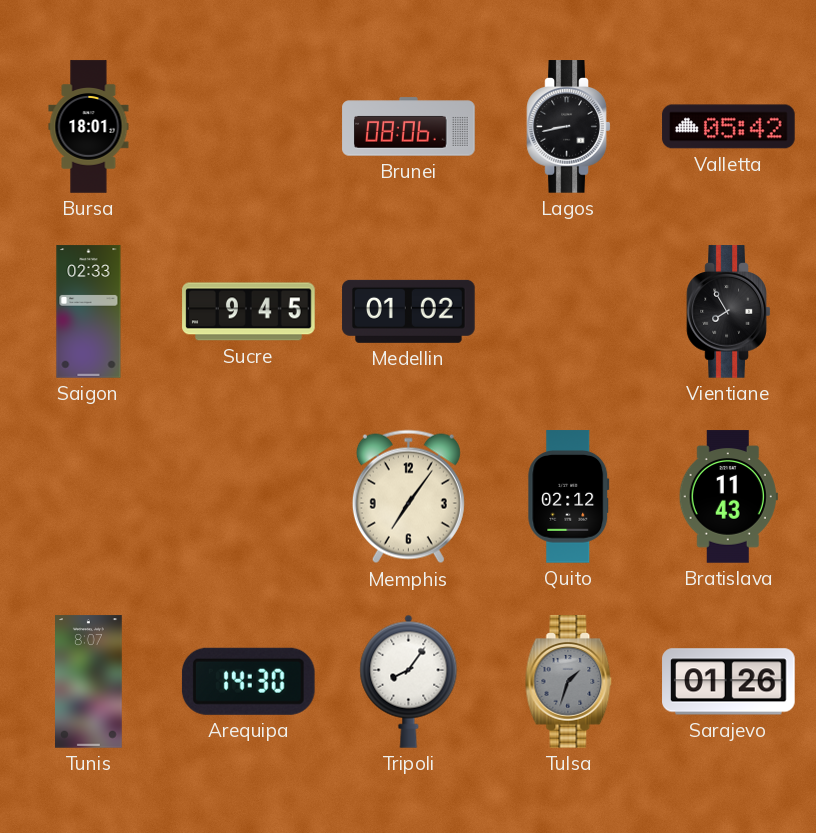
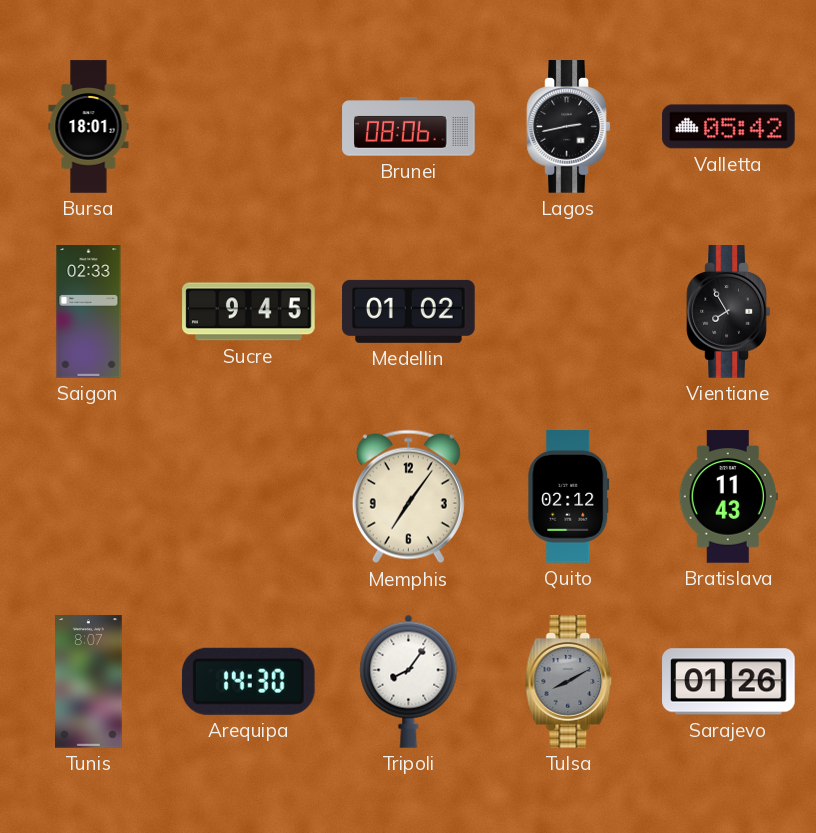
Lagos: 8:43 -> 2:43
Tulsa: 1:33 -> 8:10
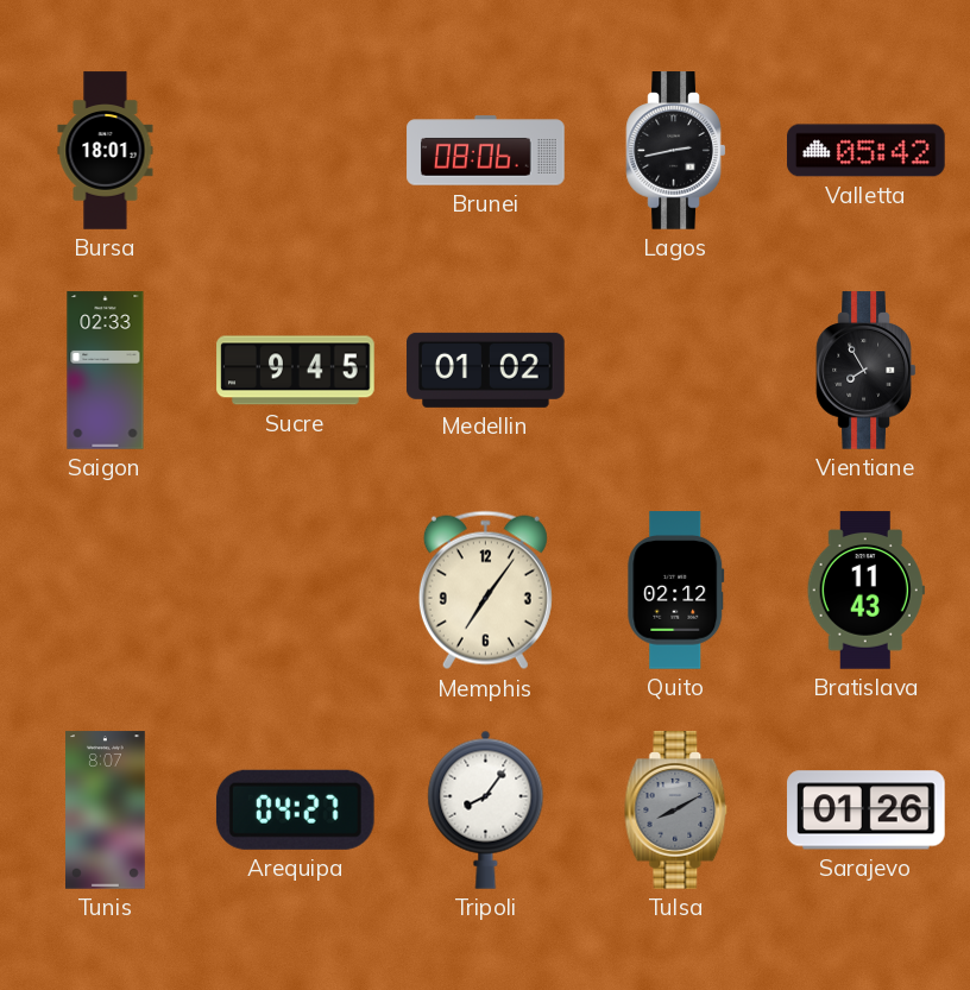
Arequipa: 14:30 -> 04:27
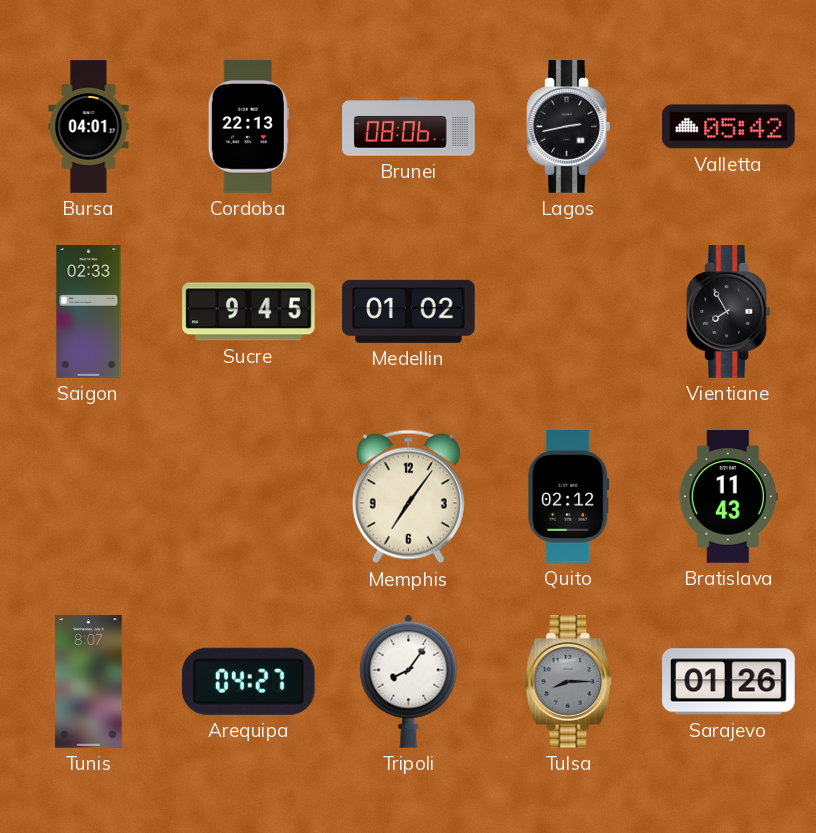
Bursa: 18:01 -> 04:01
Cordoba: none -> 22:13
Tulsa: 8:10 -> 8:15
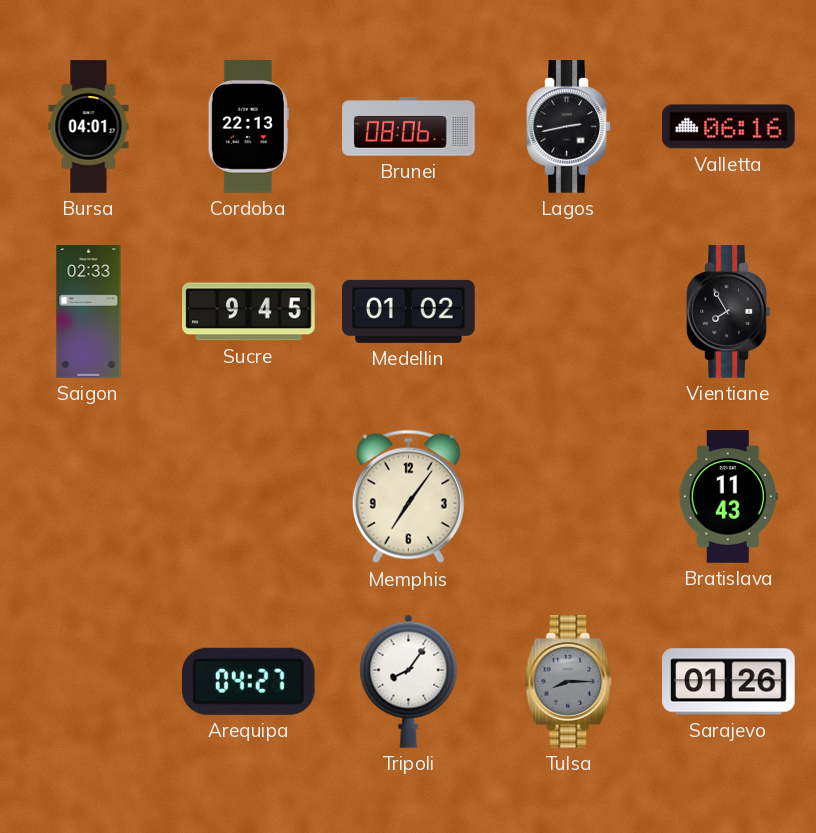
Valletta: 05:42 -> 06:16
Quito: 02:12 -> none
Tunis: 8:07 -> none
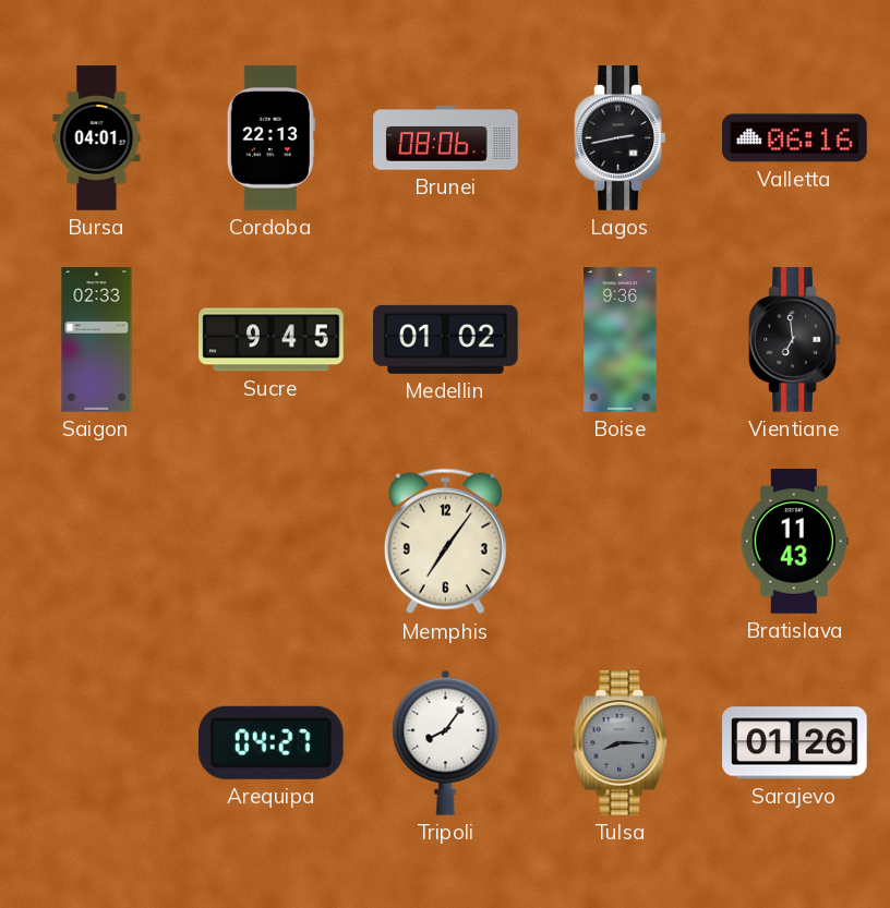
Boise: none -> 9:36
Vientiane: 7:55 -> 6:59
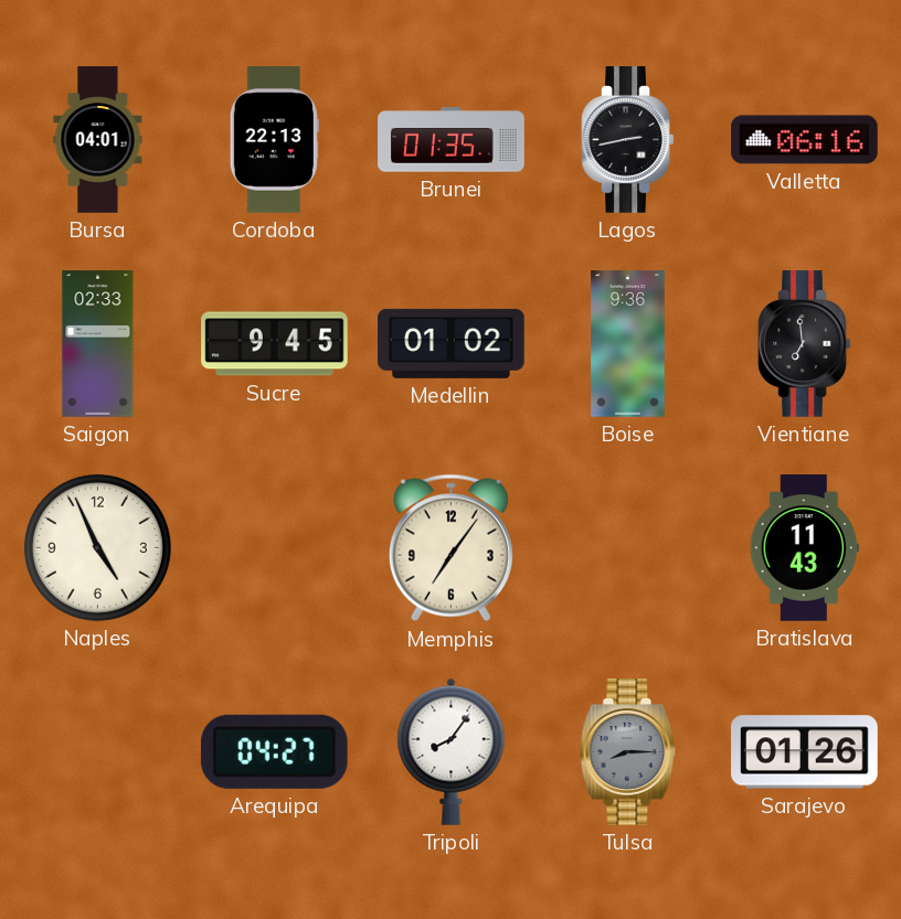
Brunei: 08:06 -> 01:35
Naples: none -> 4:56
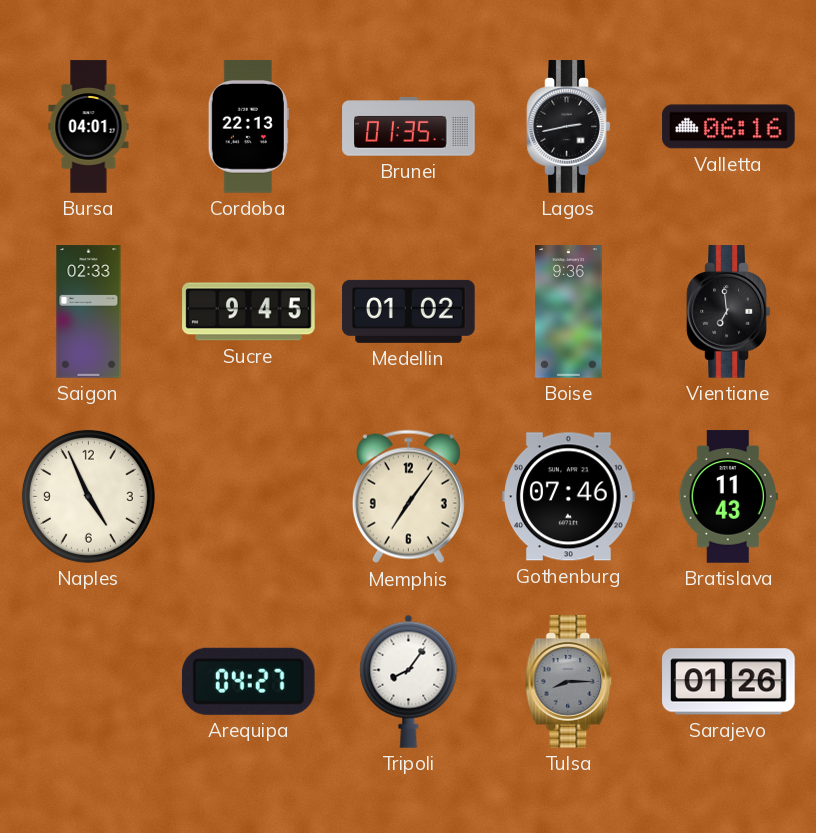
Gothenburg: none -> 07:46
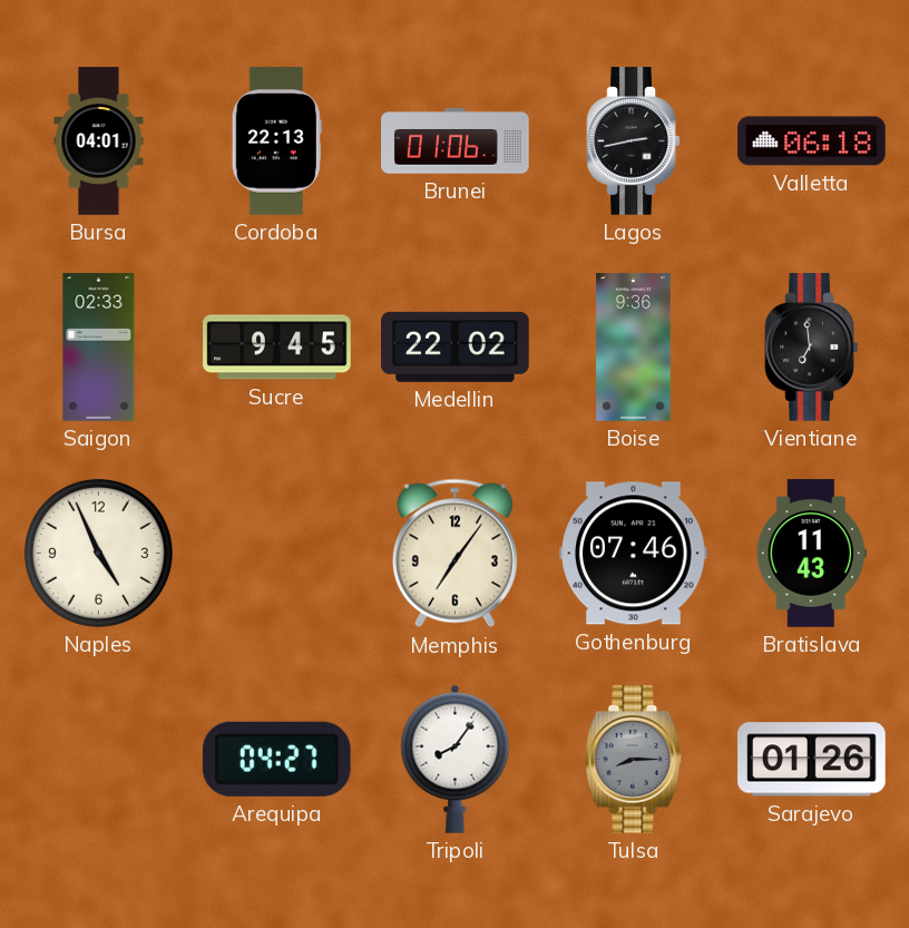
Brunei: 01:35 -> 01:06
Valletta: 06:16 -> 06:18
Medellin: 01:02 -> 22:02
